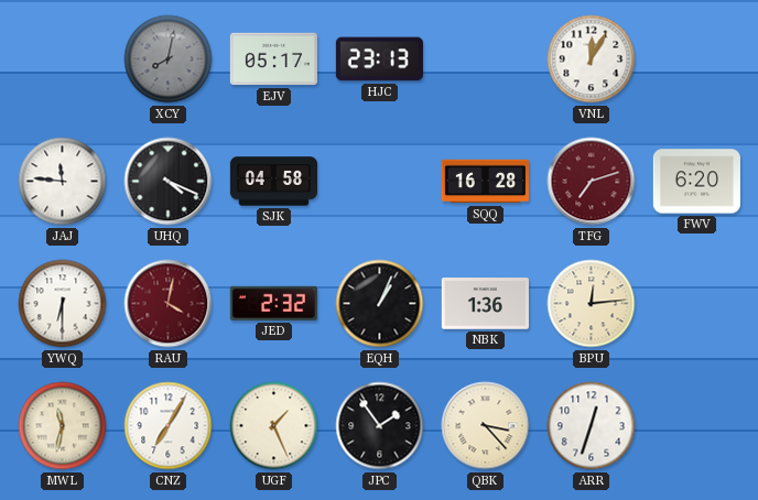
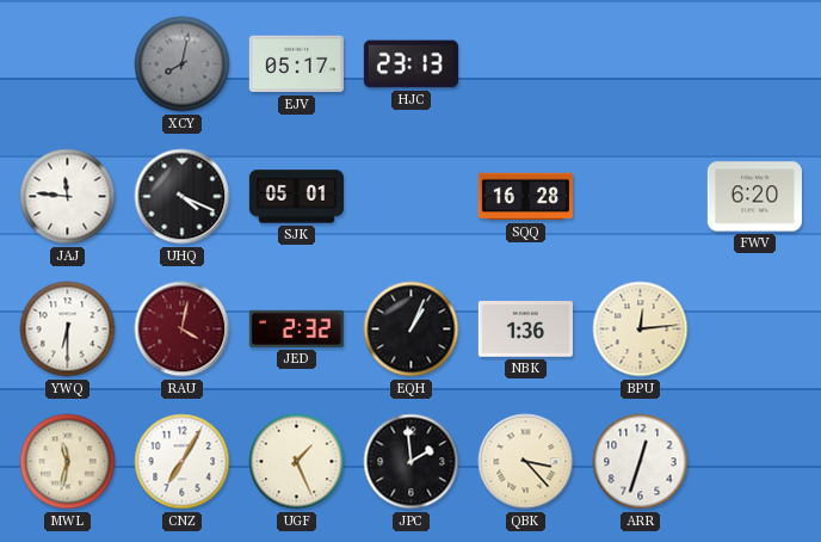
VNL: 12:05 -> none
SJK: 04:58 -> 05:01
TFG: 7:12 -> none
JPC: 1:54 -> 1:59
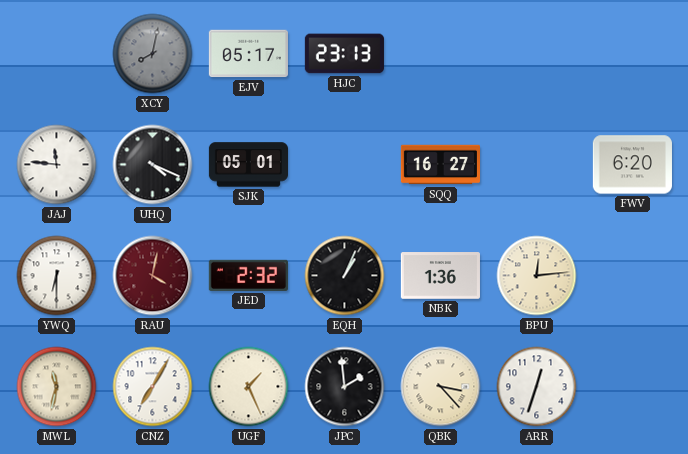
SQQ: 16:28 -> 16:27
